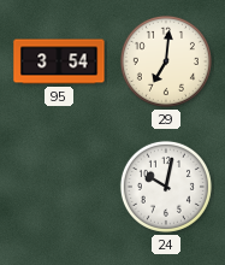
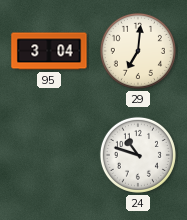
95: 3:54 -> 3:04
24: 10:02 -> 10:48
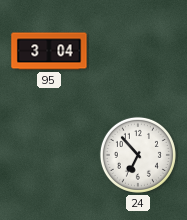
29: 7:01 -> none
24: 10:48 -> 6:53
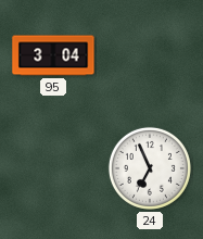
24: 6:53 -> 6:56
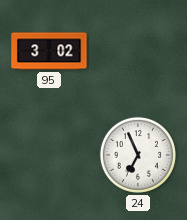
95: 3:04 -> 3:02
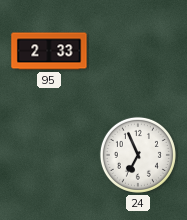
95: 3:02 -> 2:33
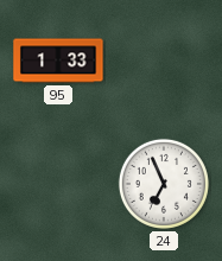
95: 2:33 -> 1:33
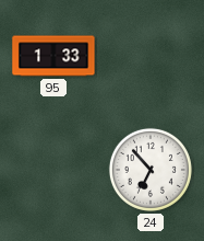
24: 6:56 -> 6:53
